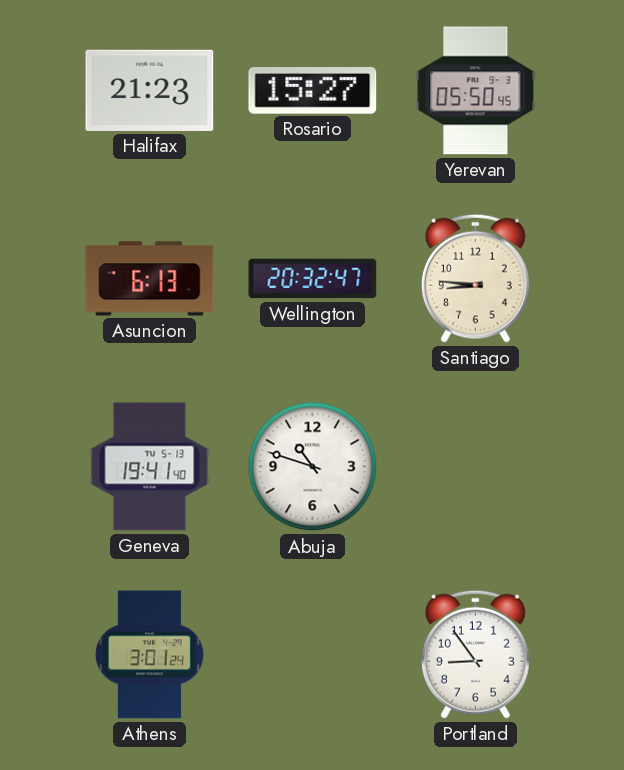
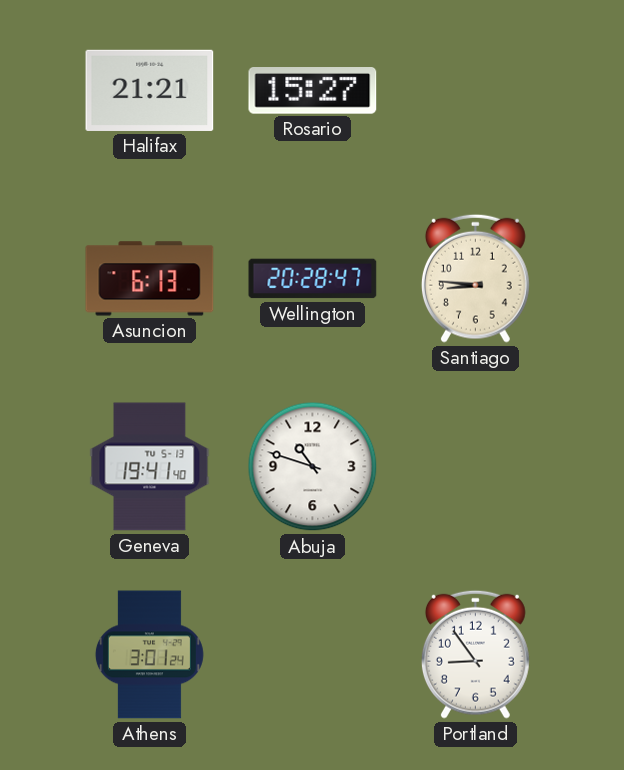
Halifax: 21:23 -> 21:21
Yerevan: 05:50 -> none
Wellington: 20:32 -> 20:28
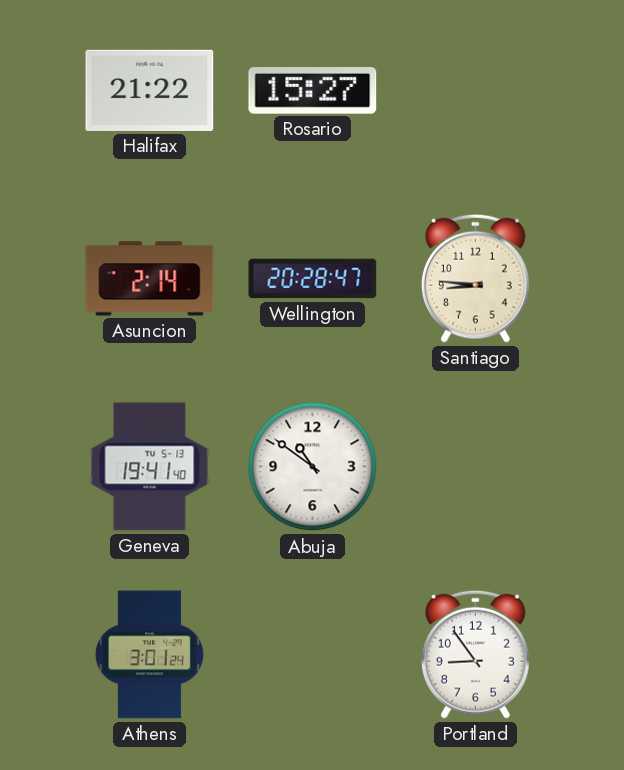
Halifax: 21:21 -> 21:22
Asuncion: 6:13 -> 2:14
Abuja: 10:48 -> 10:51
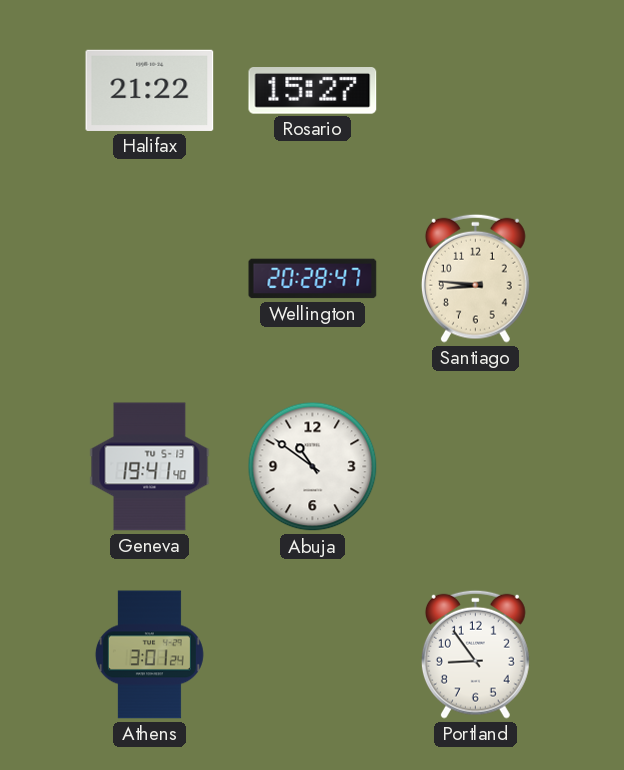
Asuncion: 2:14 -> none
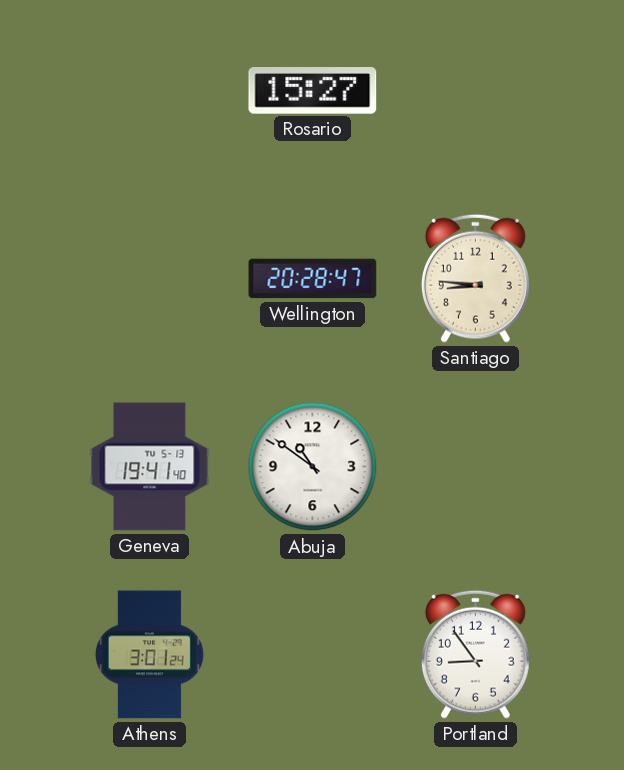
Halifax: 21:22 -> none
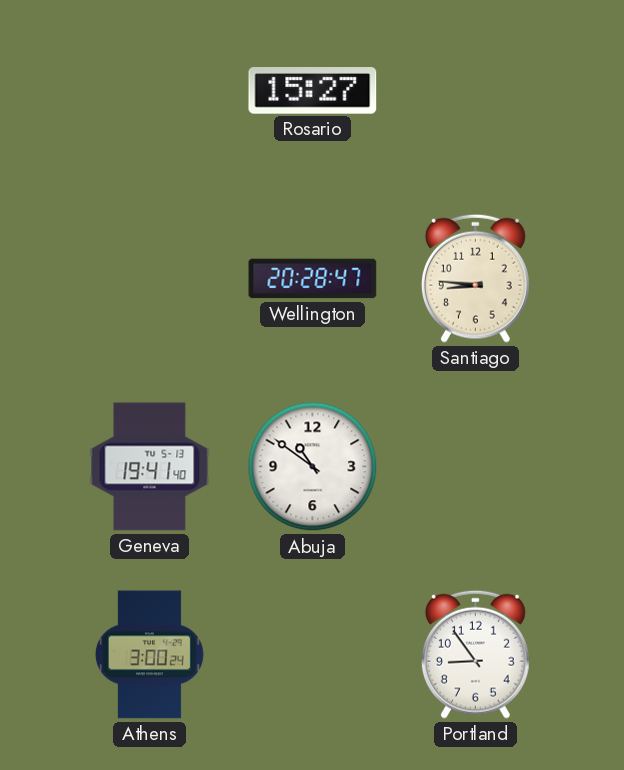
Athens: 3:01 -> 3:00
